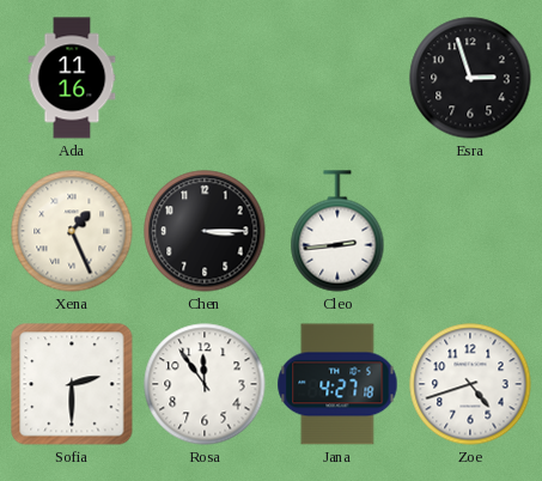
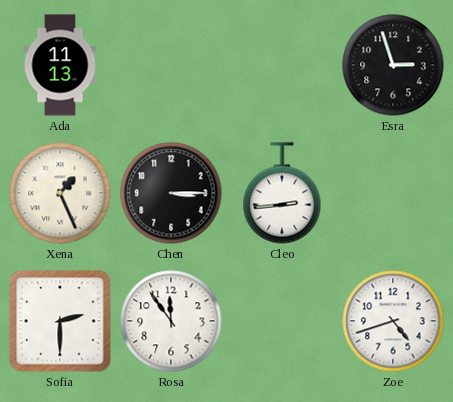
Ada: 11:16 -> 11:13
Jana: 4:27 -> none
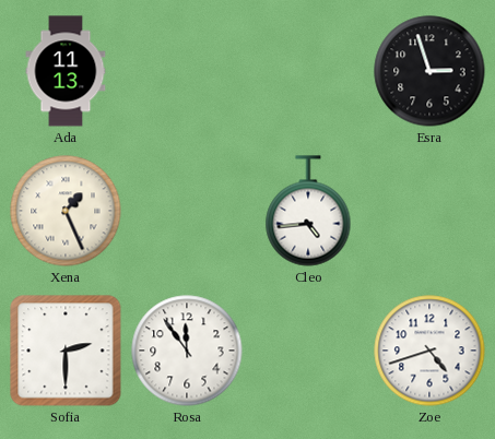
Chen: 3:15 -> none
Cleo: 2:44 -> 4:44
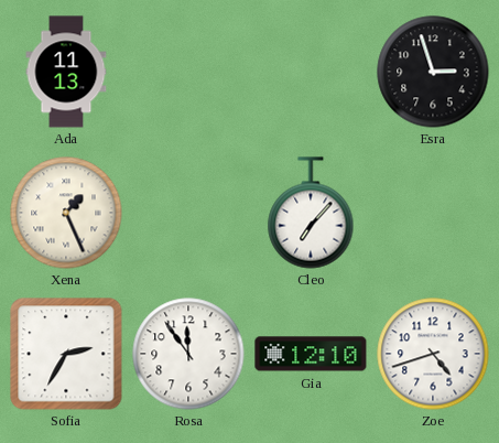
Cleo: 4:44 -> 7:07
Sofia: 2:30 -> 2:35
Gia: none -> 12:10
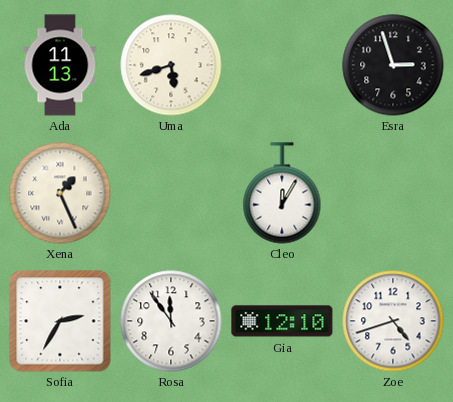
Uma: none -> 5:42
Cleo: 7:07 -> 12:05
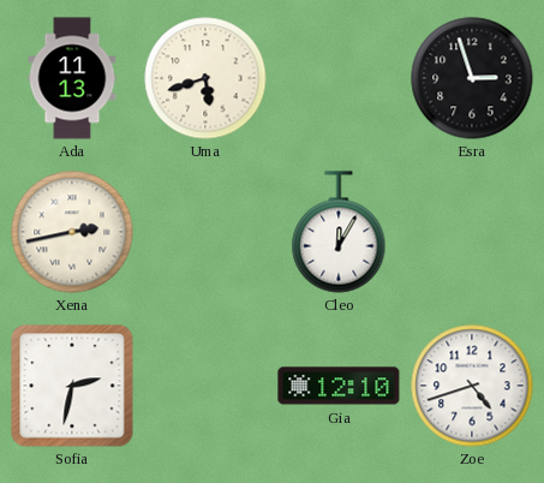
Xena: 1:26 -> 2:43
Sofia: 2:35 -> 2:32
Rosa: 11:54 -> none
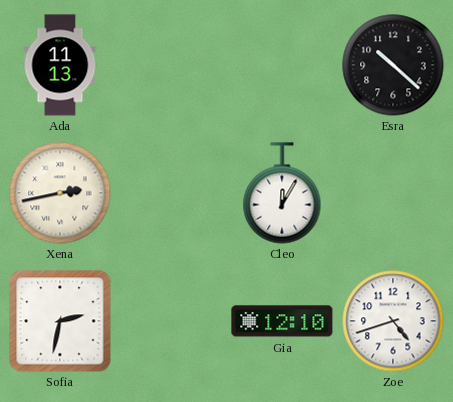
Uma: 5:42 -> none
Esra: 2:57 -> 10:22
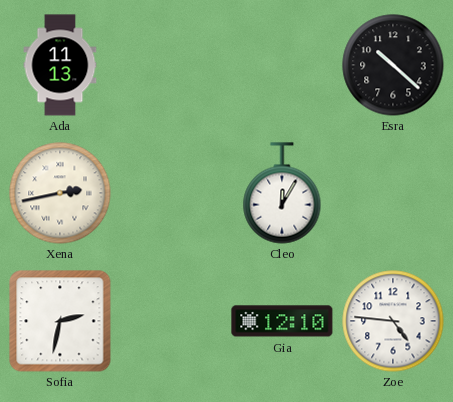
Zoe: 4:42 -> 4:46
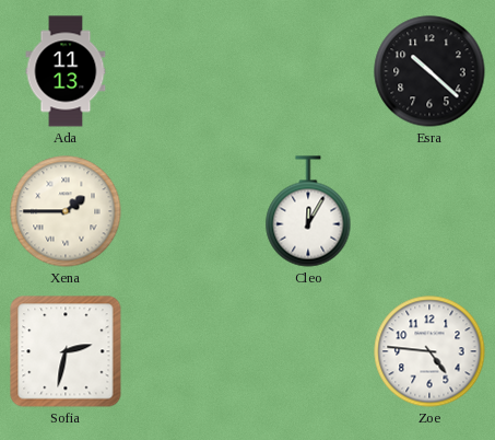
Xena: 2:43 -> 1:45
Gia: 12:10 -> none
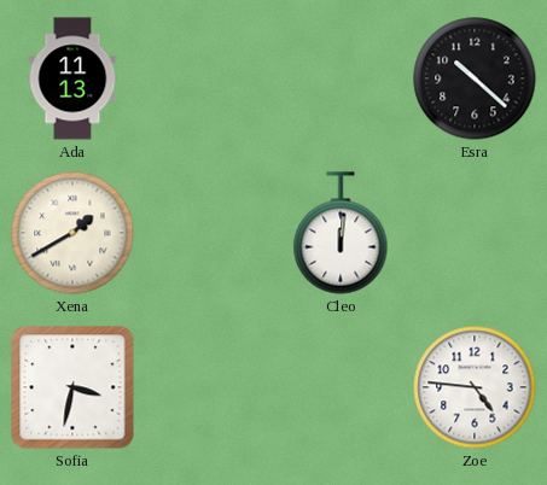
Xena: 1:45 -> 1:40
Cleo: 12:05 -> 12:01
Sofia: 2:32 -> 3:32
